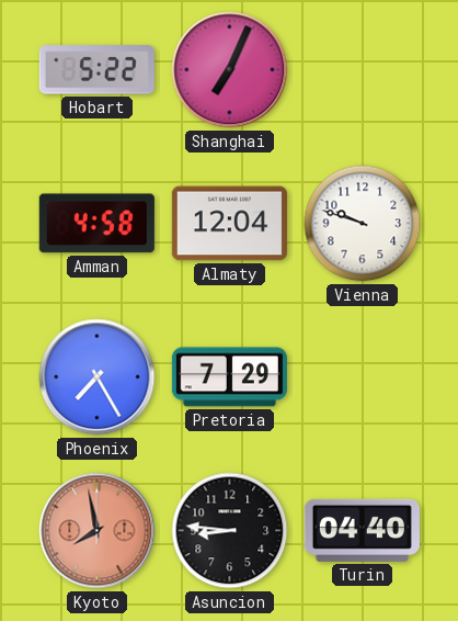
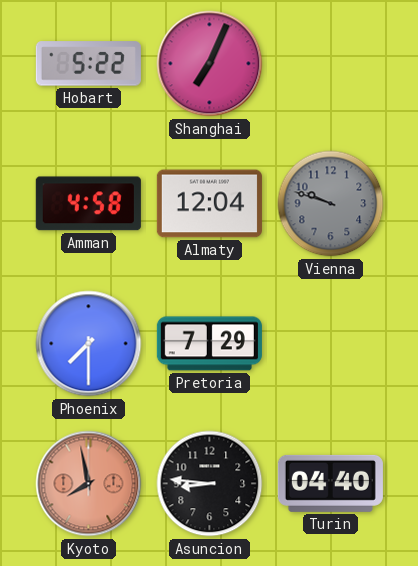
Vienna dial: white -> grey
Phoenix: 7:25 -> 7:30
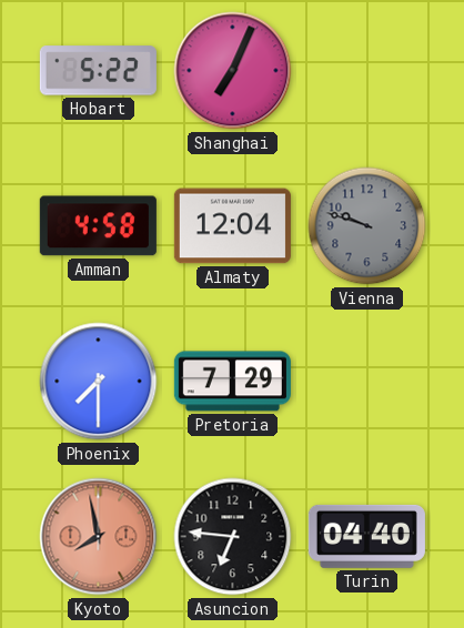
Asuncion: 8:46 -> 6:46
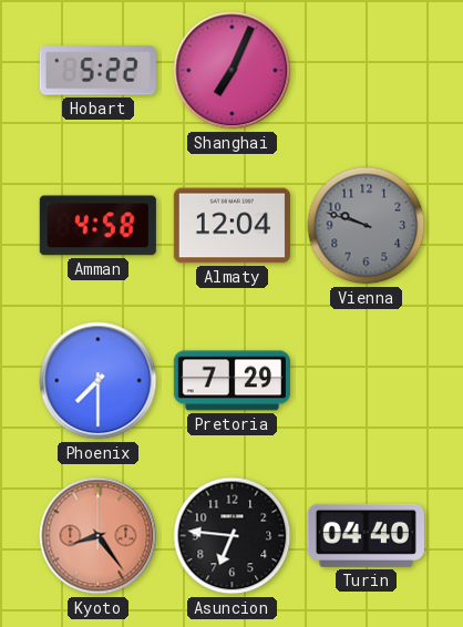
Kyoto: 7:58 -> 8:24
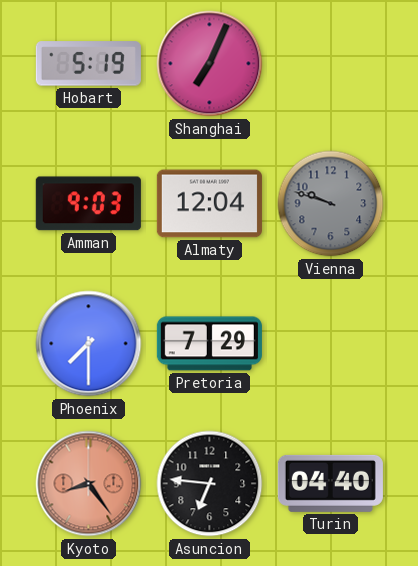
Hobart: 5:22 -> 5:19
Amman: 4:58 -> 9:03
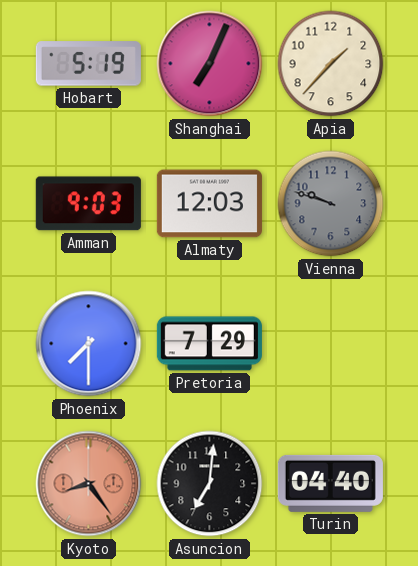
Apia: none -> 1:37
Almaty: 12:04 -> 12:03
Asuncion: 6:46 -> 7:01
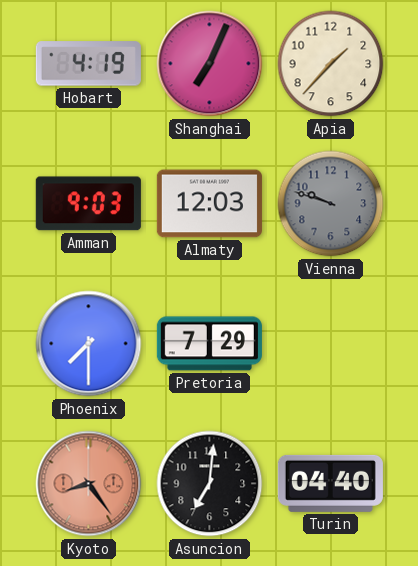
Hobart: 5:19 -> 4:19
